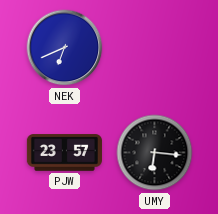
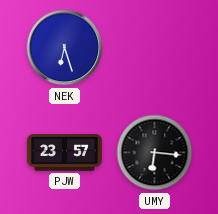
NEK: 6:41 -> 6:27
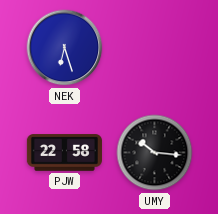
PJW: 23:57 -> 22:58
UMY: 6:16 -> 10:16
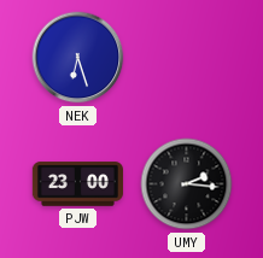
PJW: 22:58 -> 23:00
UMY: 10:16 -> 2:16
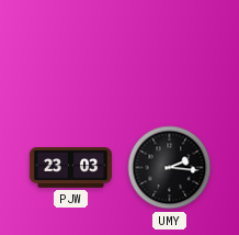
NEK: 6:27 -> none
PJW: 23:00 -> 23:03
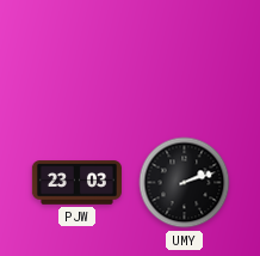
UMY: 2:16 -> 2:12
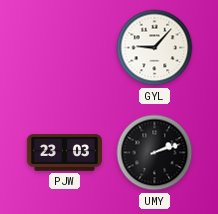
GYL: none -> 9:07
